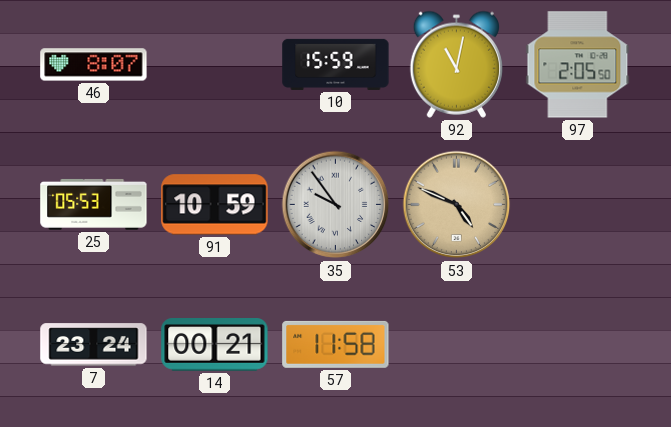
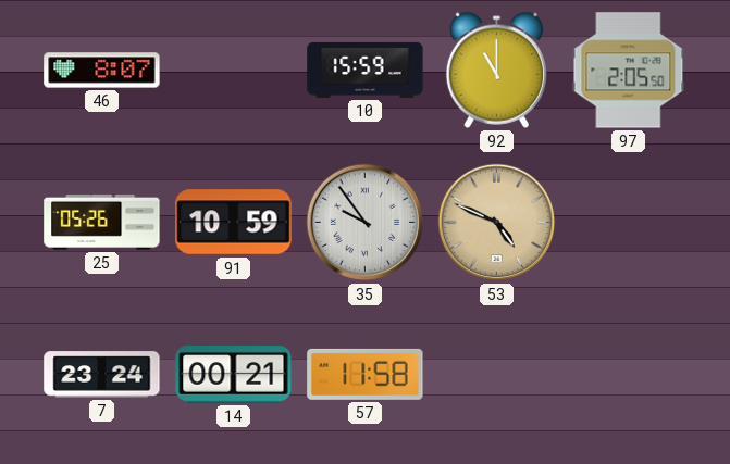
92: 11:02 -> 11:00
25: 05:53 -> 05:26
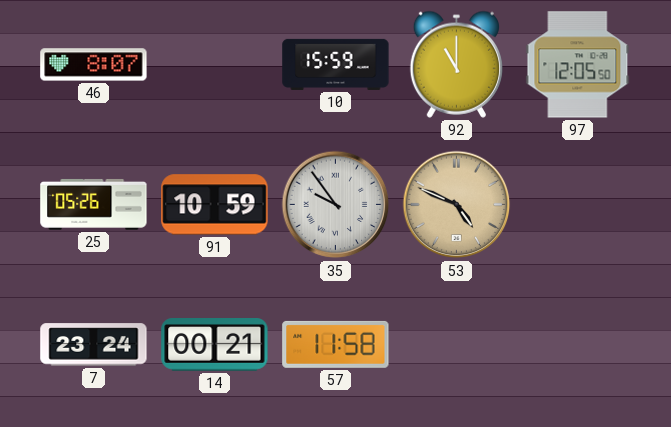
97: 2:05 -> 12:05
